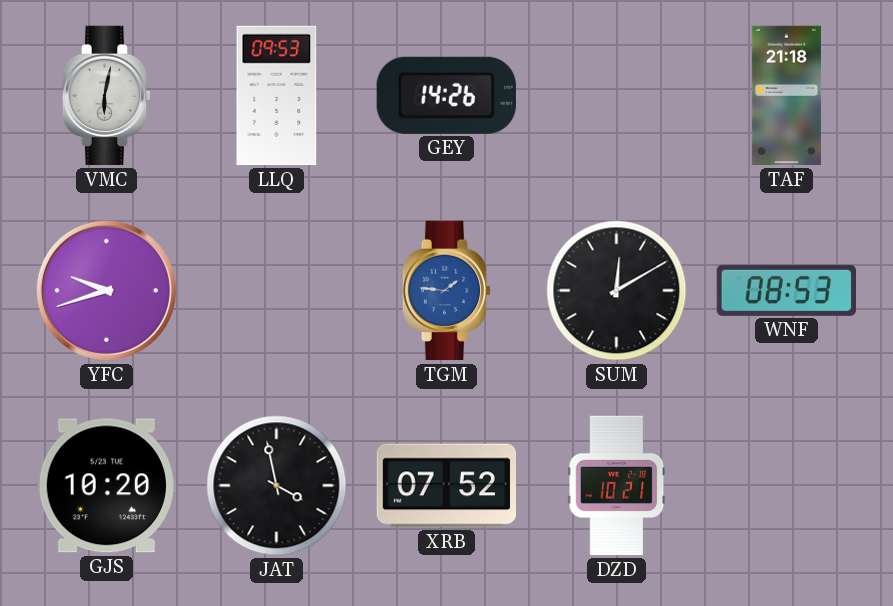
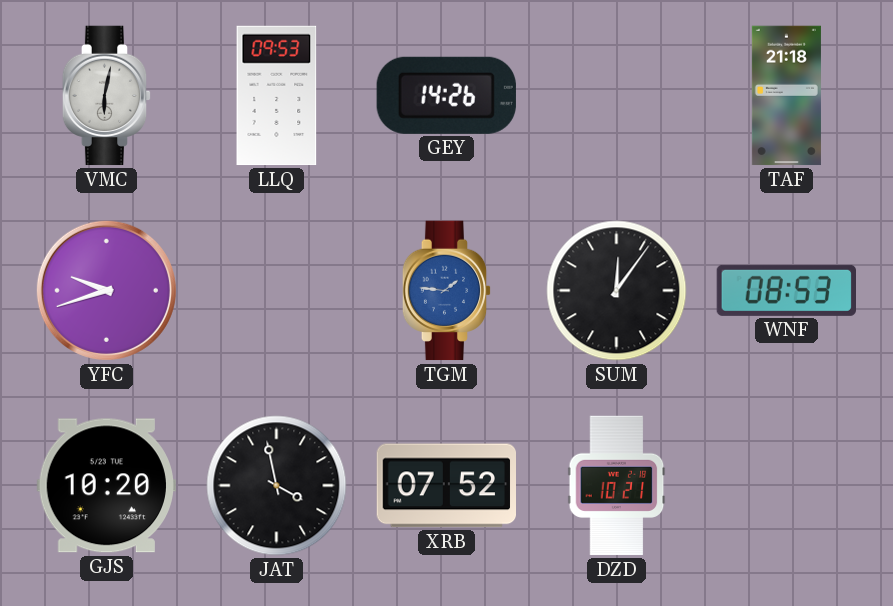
SUM: 12:10 -> 12:06
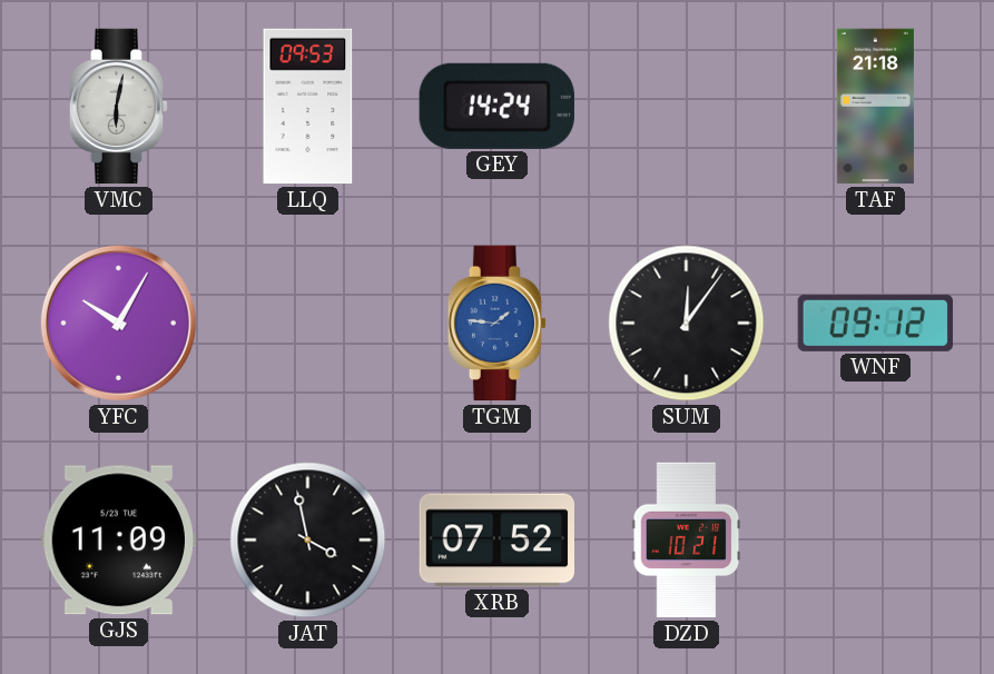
GEY: 14:26 -> 14:24
YFC: 9:42 -> 10:05
WNF: 08:53 -> 09:12
GJS: 10:20 -> 11:09
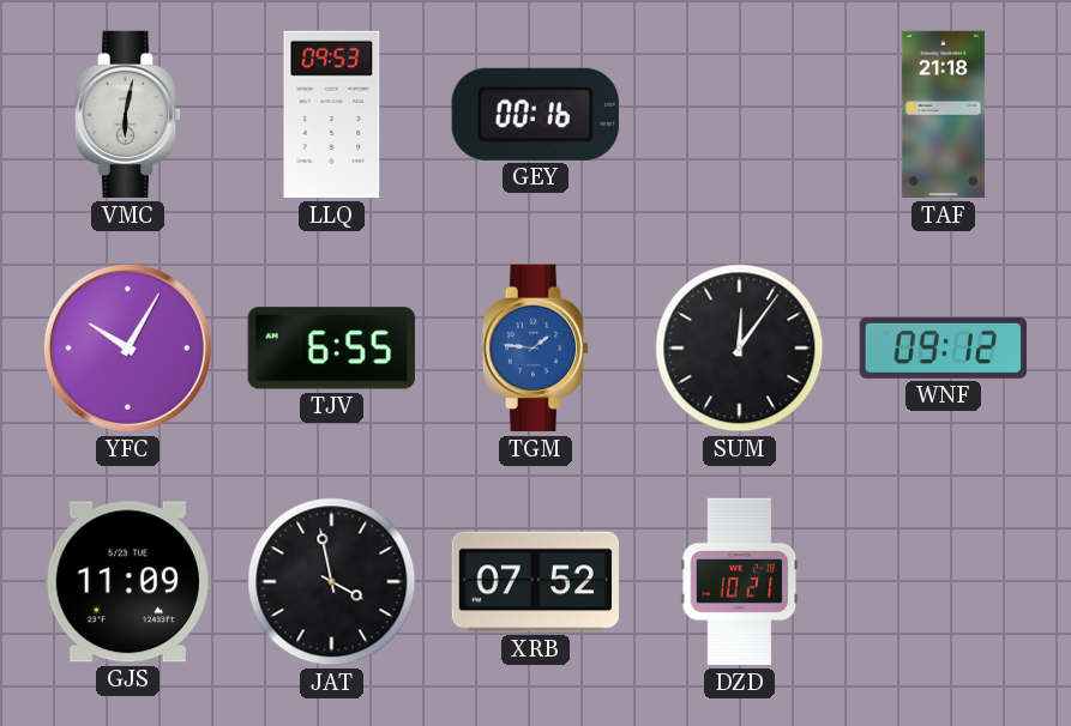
GEY: 14:24 -> 00:16
TJV: none -> 6:55
